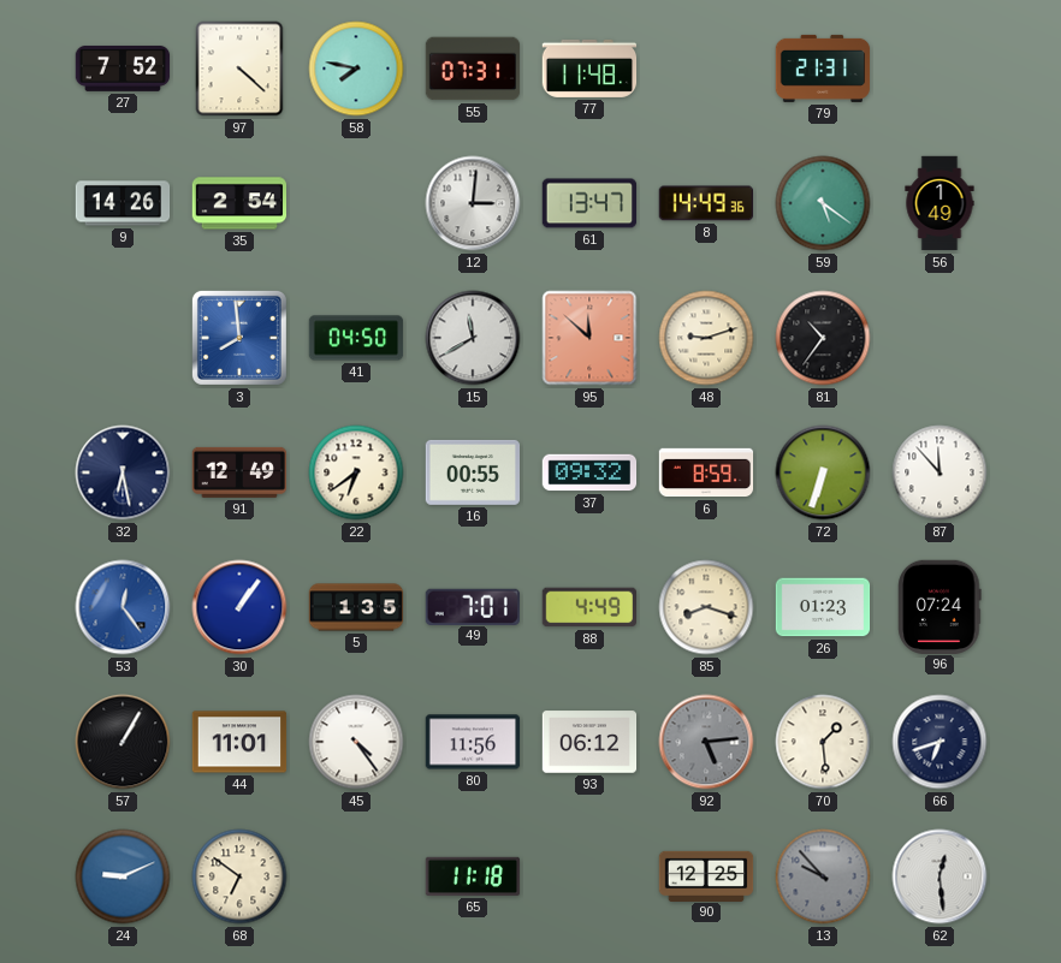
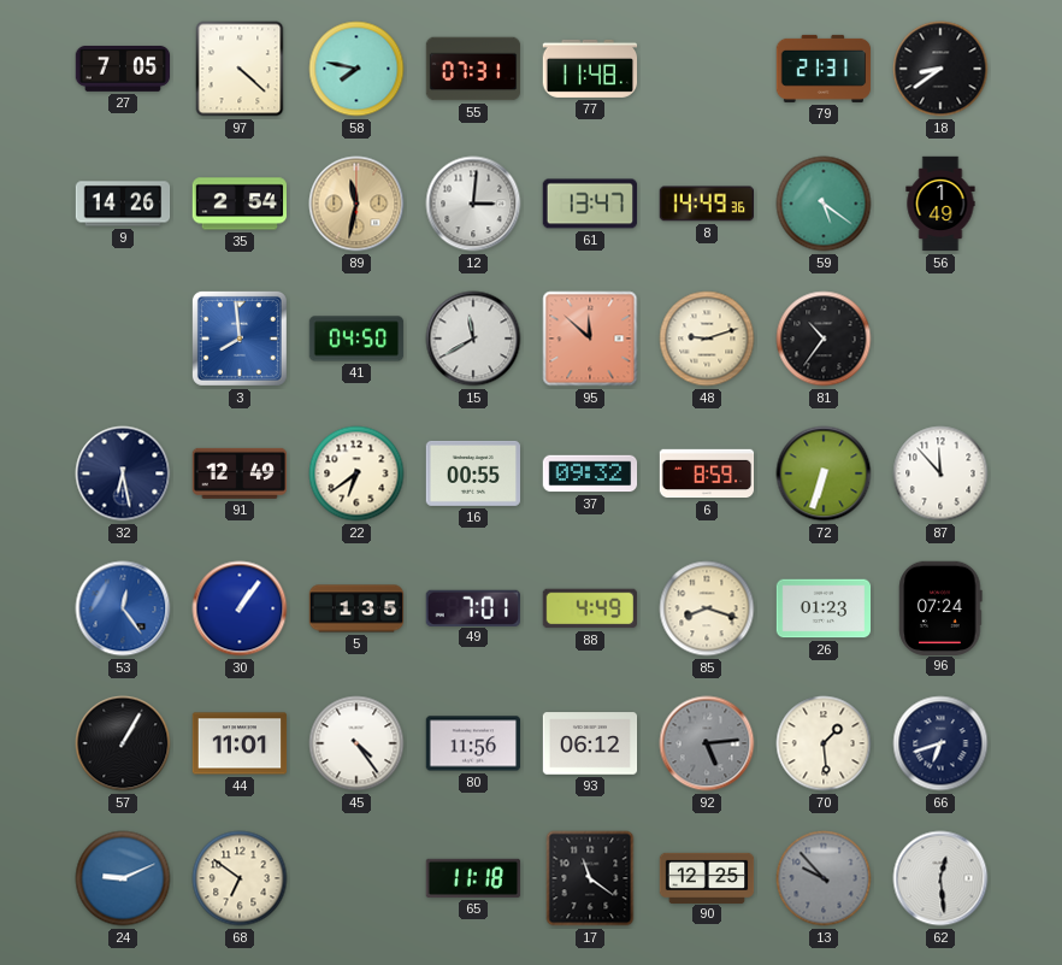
27: 7:52 -> 7:05
18: none -> 8:39
89: none -> 11:32
17: none -> 11:21
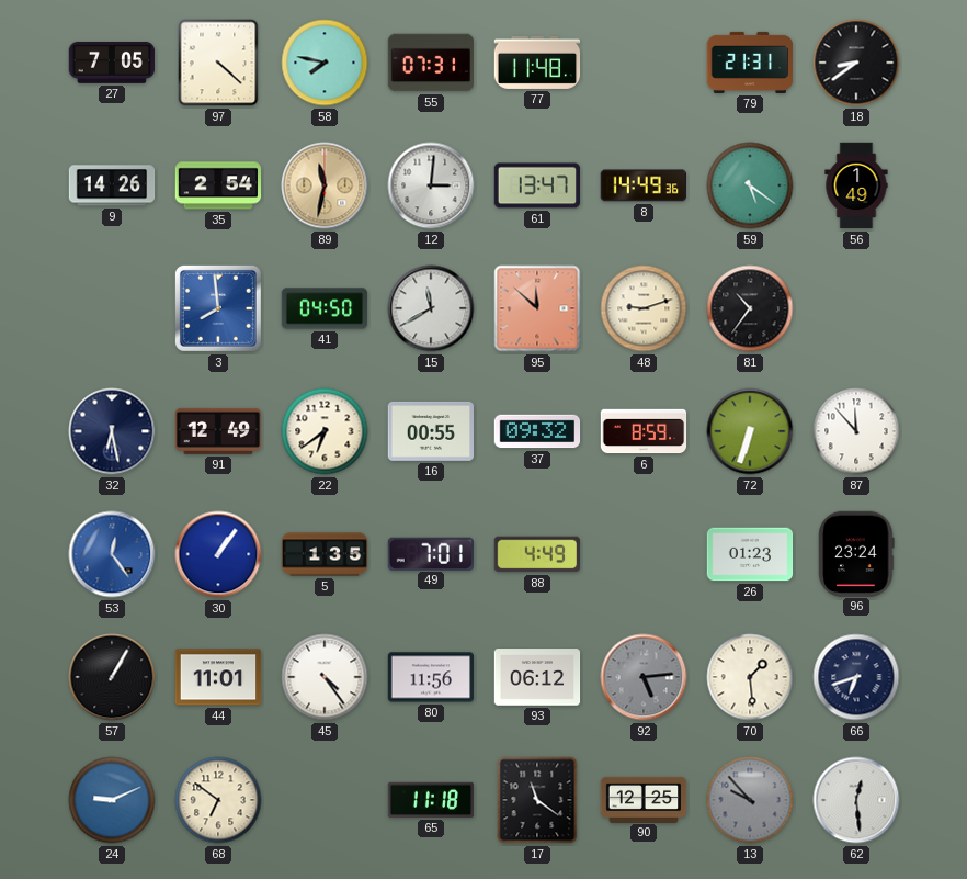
85: 8:18 -> none
96: 07:24 -> 23:24
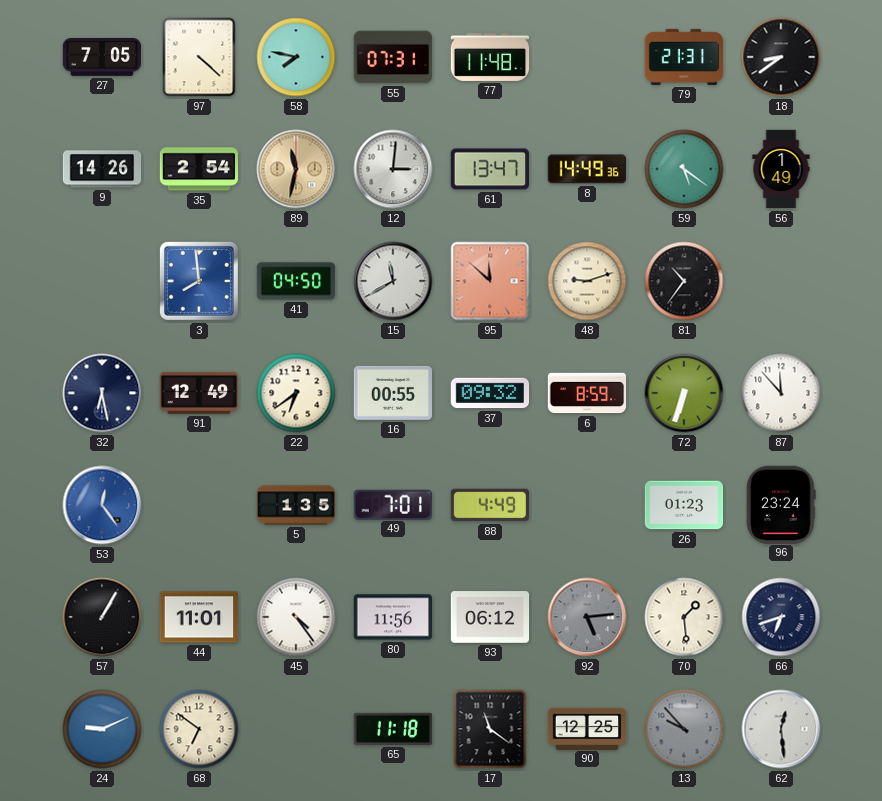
30: 1:06 -> none
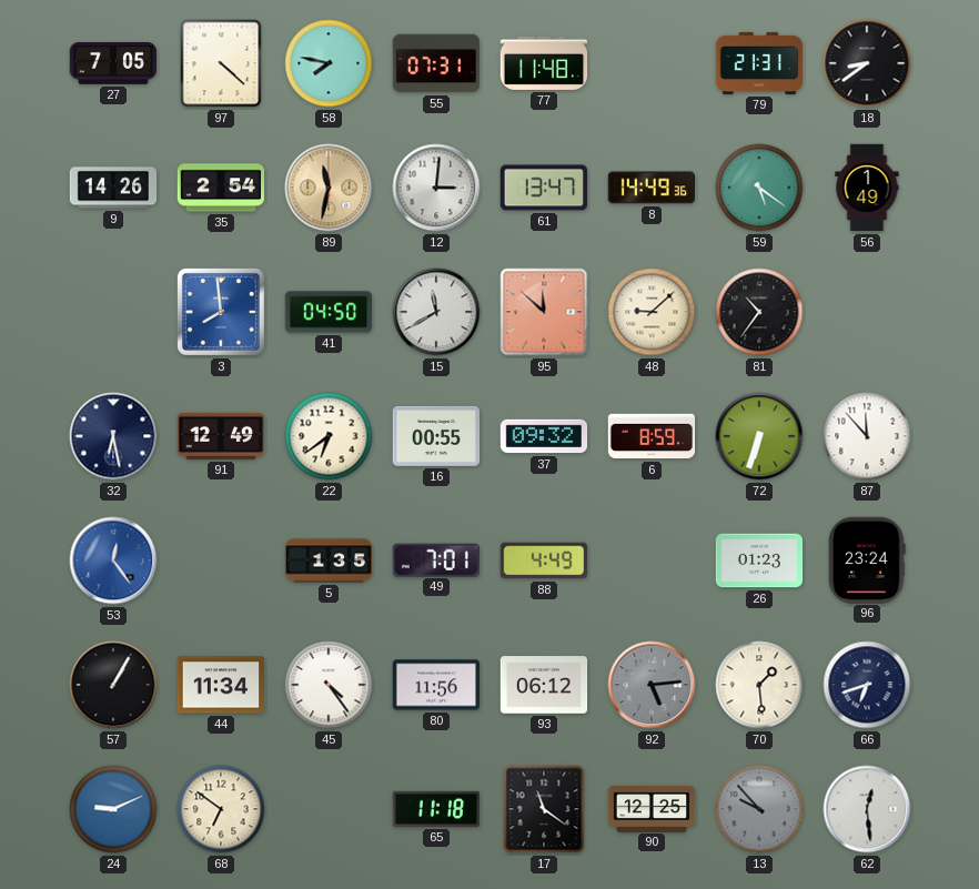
48: 9:12 -> 9:08
44: 11:01 -> 11:34
